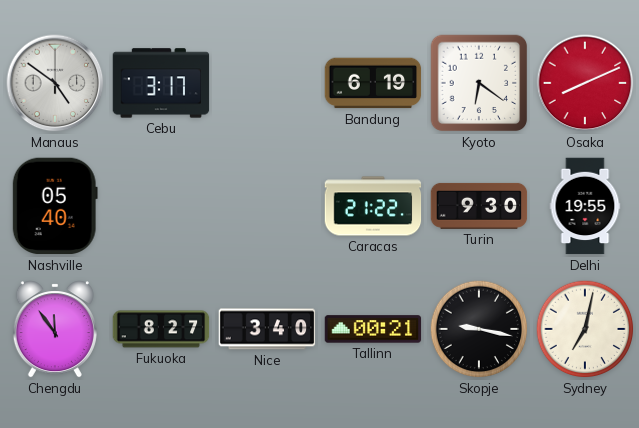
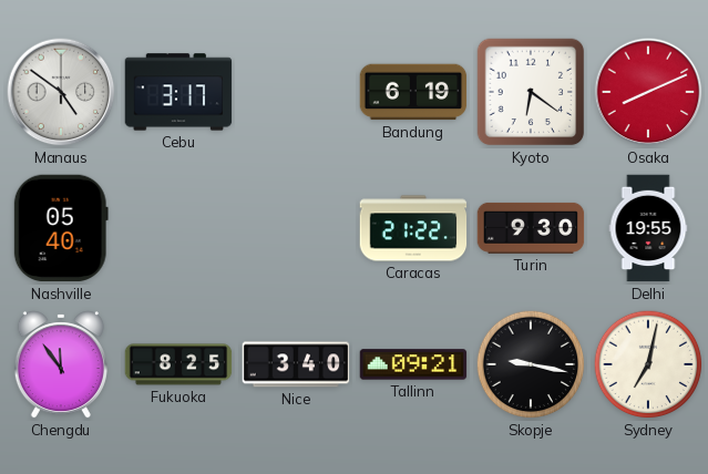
Fukuoka: 8:27 -> 8:25
Tallinn: 00:21 -> 09:21
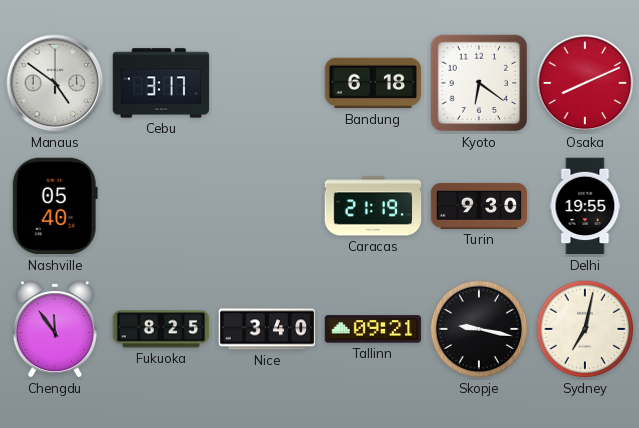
Bandung: 6:19 -> 6:18
Caracas: 21:22 -> 21:19
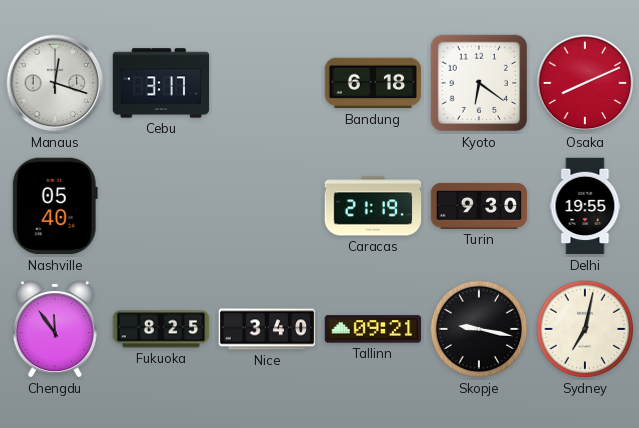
Manaus: 4:51 -> 12:18
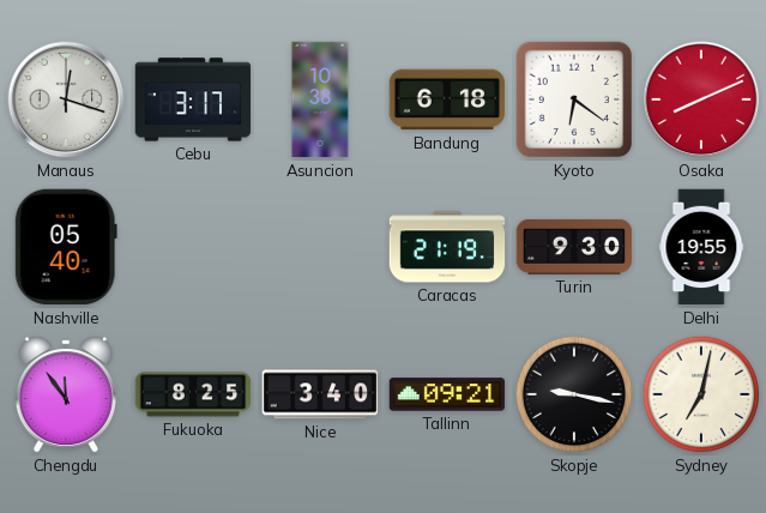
Asuncion: none -> 10:38
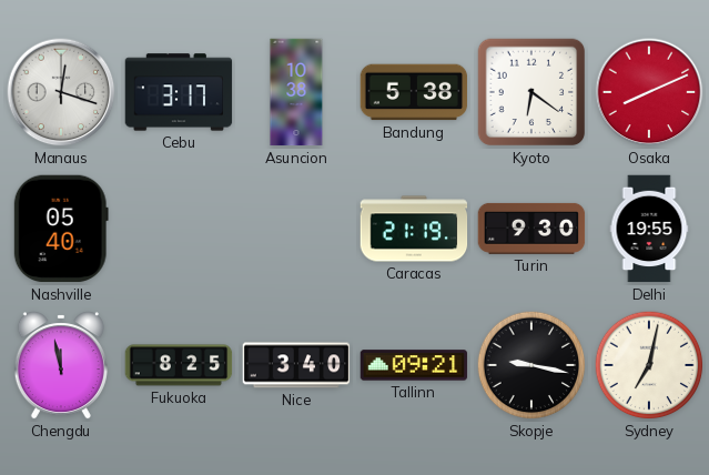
Bandung: 6:18 -> 5:38
Chengdu: 11:54 -> 11:58
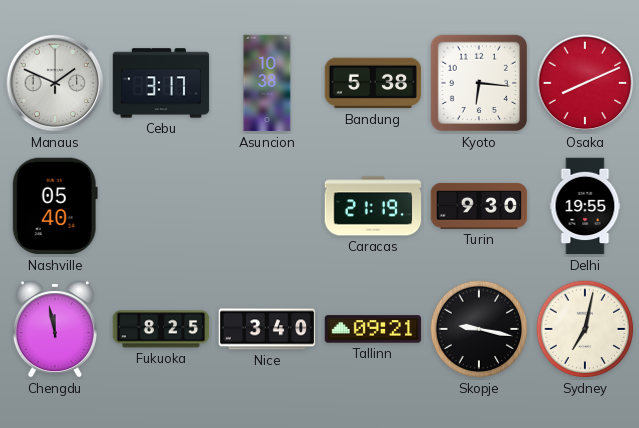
Manaus: 12:18 -> 1:49
Kyoto: 6:21 -> 6:16
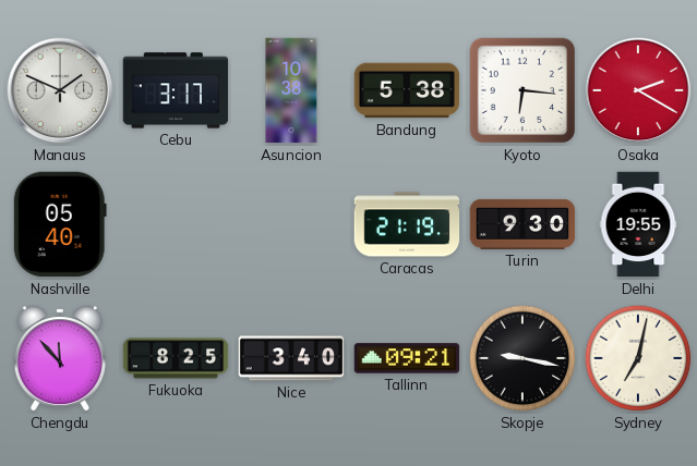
Osaka: 8:11 -> 2:20
Chengdu: 11:58 -> 11:53
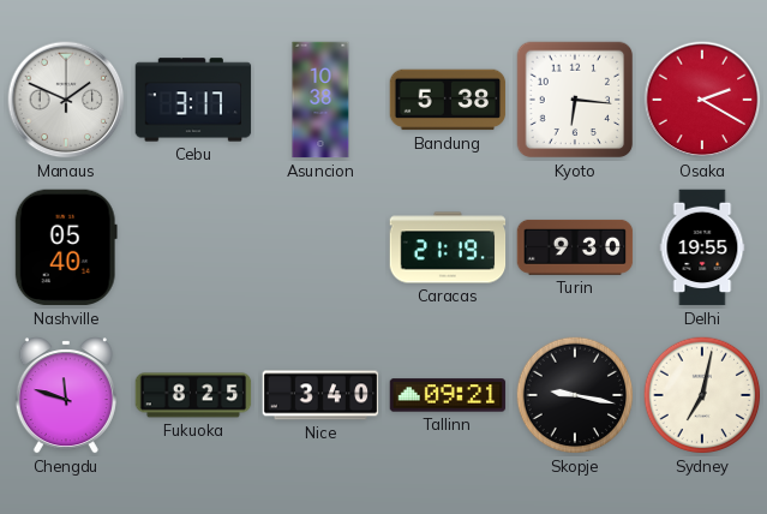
Chengdu: 11:53 -> 11:48
